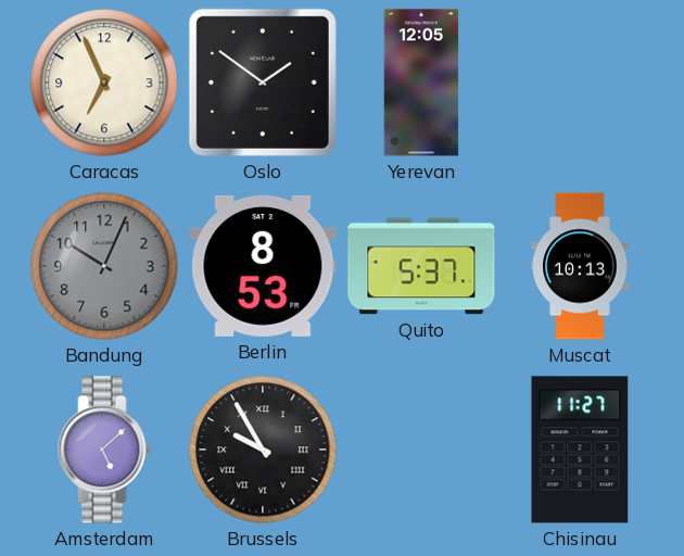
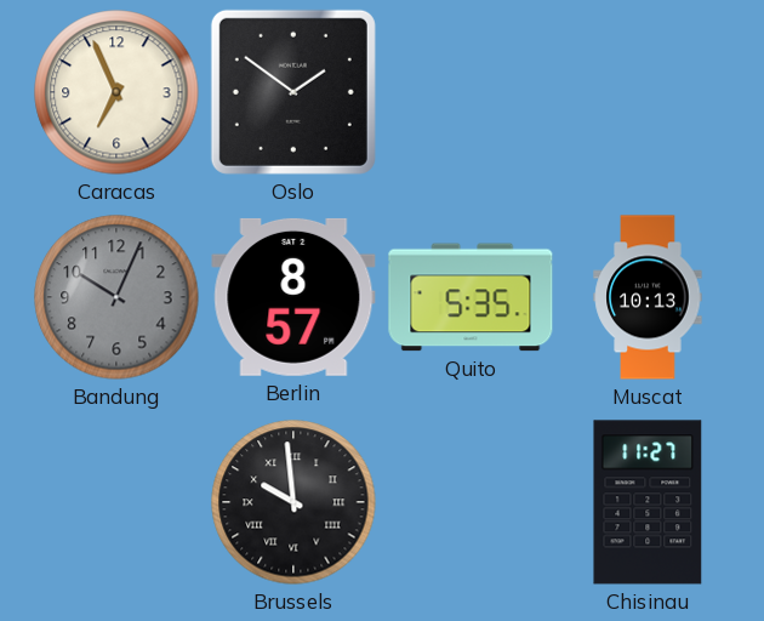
Yerevan: 12:05 -> none
Berlin: 8:53 -> 8:57
Quito: 5:37 -> 5:35
Amsterdam: 5:08 -> none
Brussels: 9:55 -> 9:59
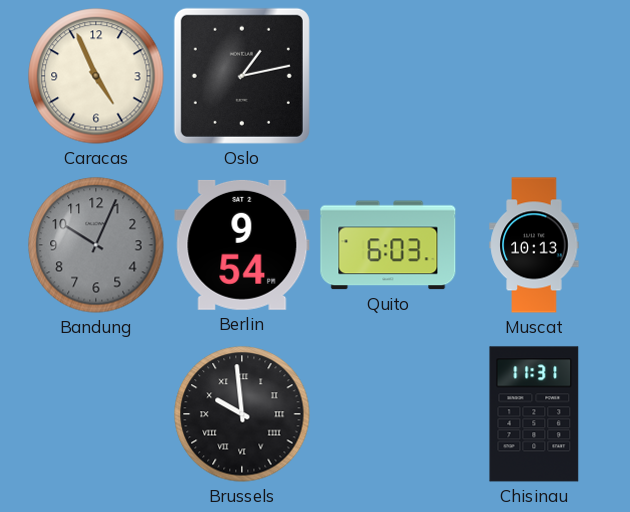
Caracas: 6:56 -> 4:56
Oslo: 1:51 -> 1:13
Berlin: 8:57 -> 9:54
Quito: 5:35 -> 6:03
Chisinau: 11:27 -> 11:31
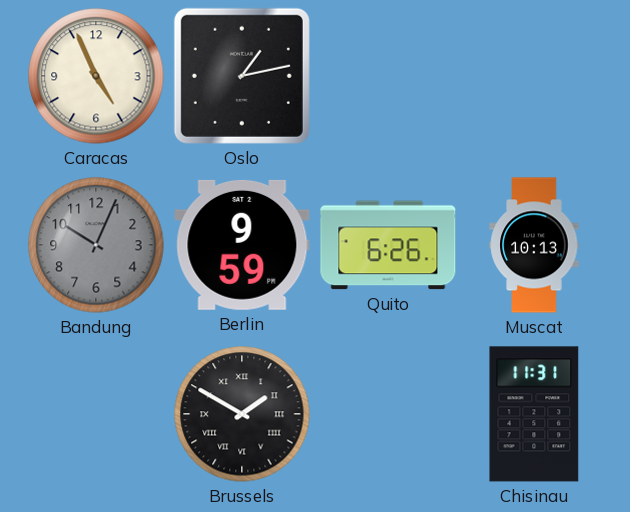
Berlin: 9:54 -> 9:59
Quito: 6:03 -> 6:26
Brussels: 9:59 -> 1:50
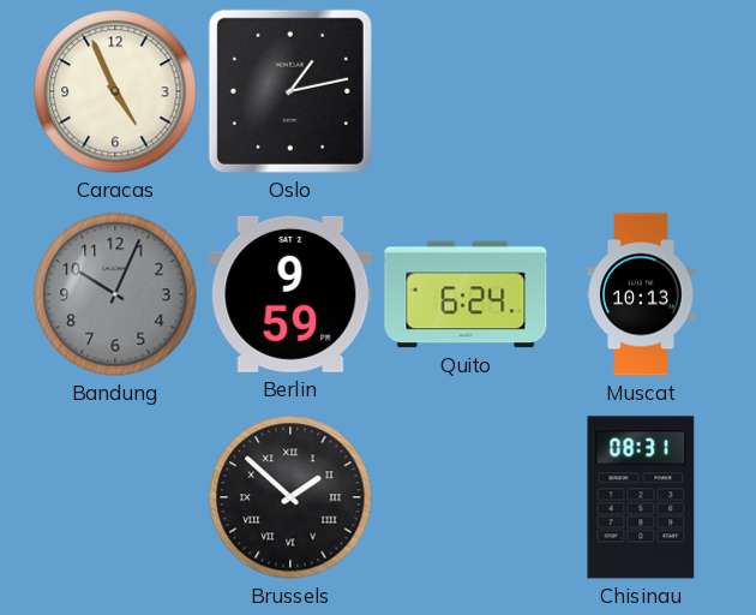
Quito: 6:26 -> 6:24
Brussels: 1:50 -> 1:52
Chisinau: 11:31 -> 08:31
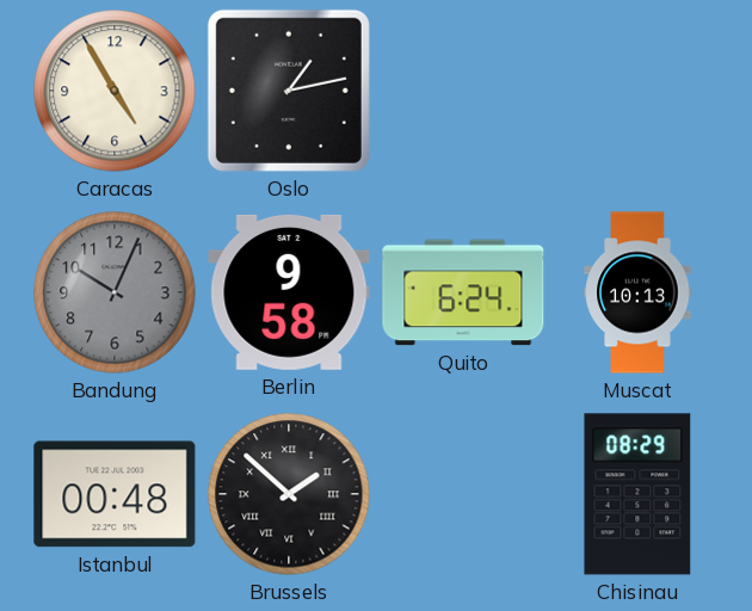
Caracas: 4:56 -> 4:55
Berlin: 9:59 -> 9:58
Istanbul: none -> 00:48
Chisinau: 08:31 -> 08:29
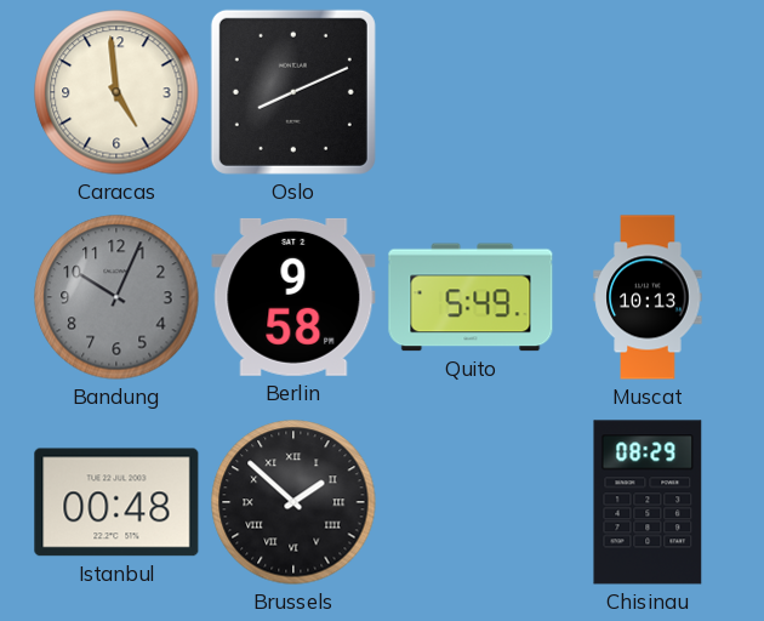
Caracas: 4:55 -> 4:59
Oslo: 1:13 -> 8:11
Quito: 6:24 -> 5:49
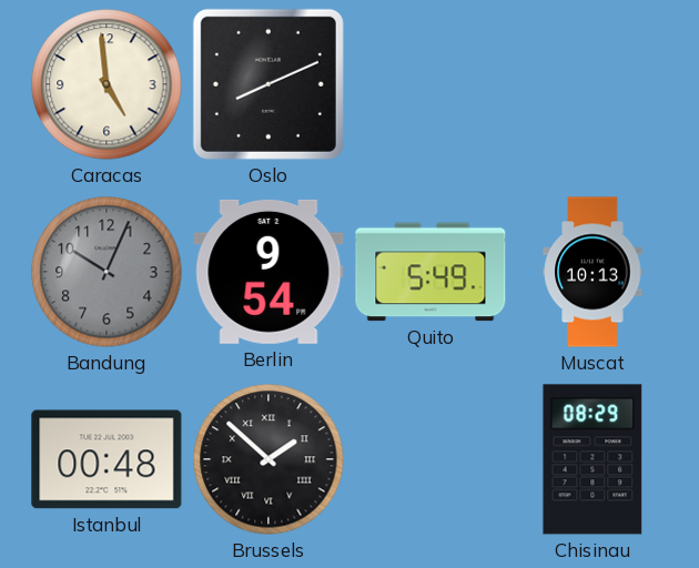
Berlin: 9:58 -> 9:54
